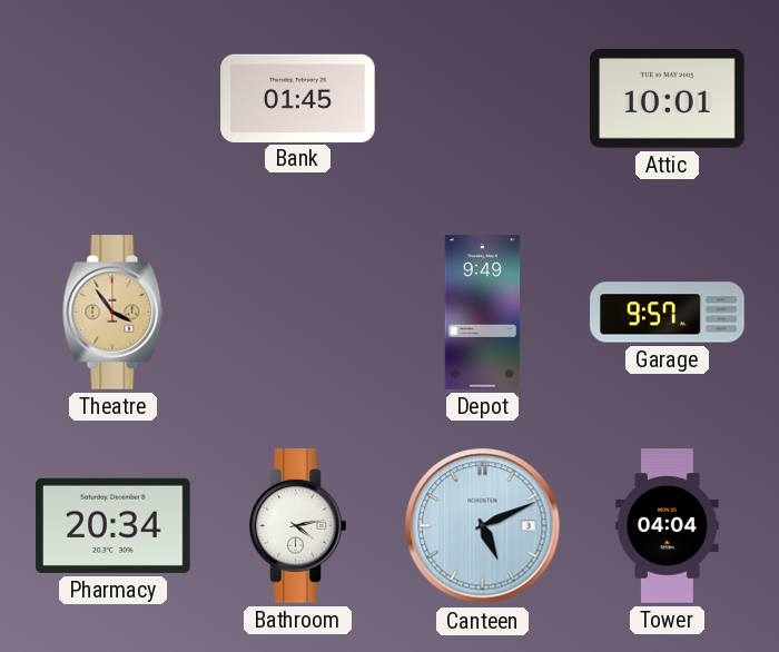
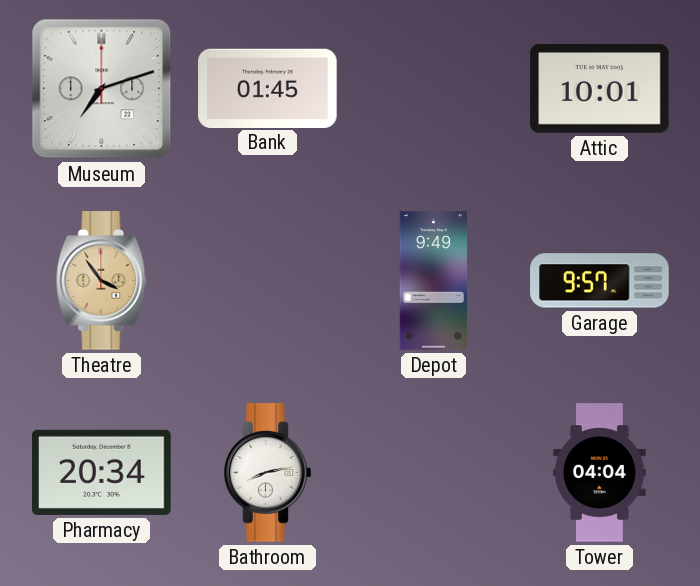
Museum: none -> 7:12
Bathroom: 4:13 -> 8:13
Canteen: 5:11 -> none
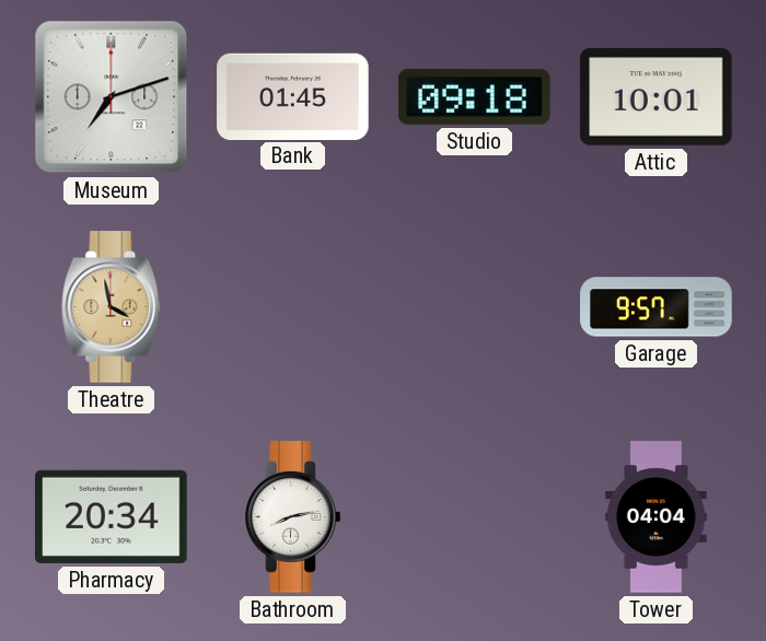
Studio: none -> 09:18
Theatre: 3:54 -> 3:58
Depot: 9:49 -> none
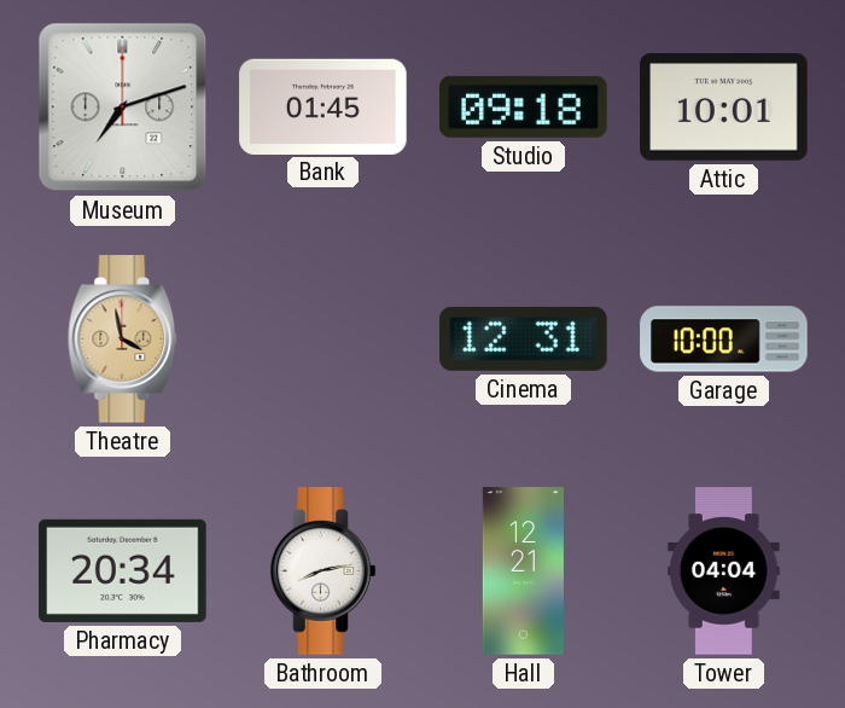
Cinema: none -> 12:31
Garage: 9:57 -> 10:00
Hall: none -> 12:21
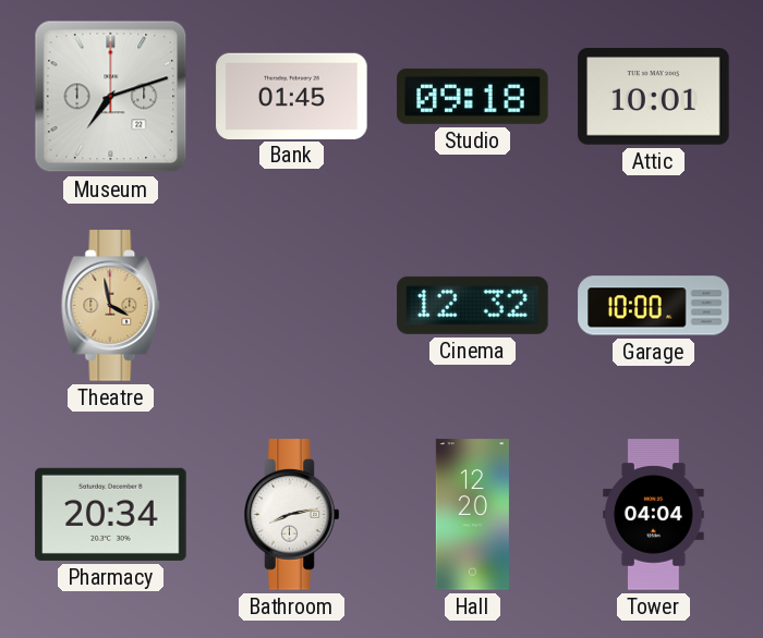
Cinema: 12:31 -> 12:32
Hall: 12:21 -> 12:20
